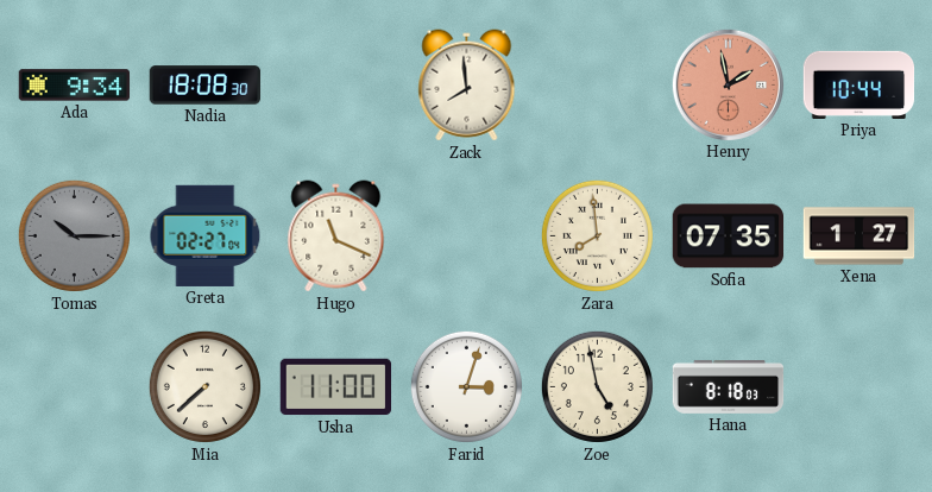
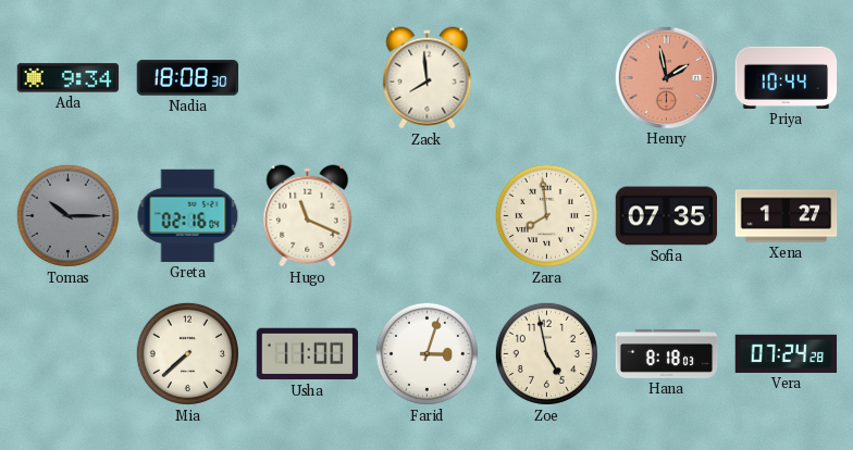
Greta: 02:27 -> 02:16
Vera: none -> 07:24
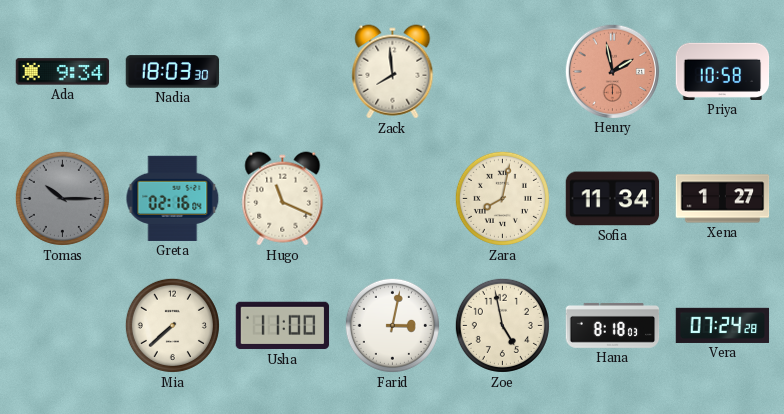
Nadia: 18:08 -> 18:03
Priya: 10:44 -> 10:58
Zara: 7:59 -> 8:02
Sofia: 07:35 -> 11:34
Farid: 3:03 -> 3:02
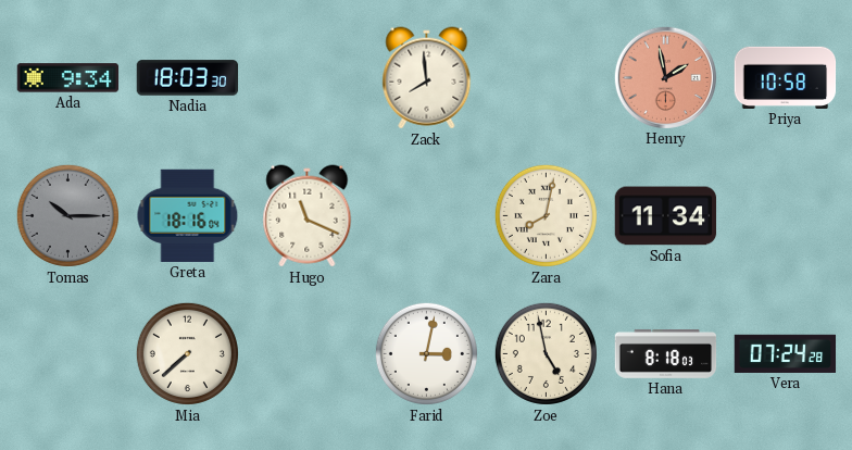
Greta: 02:16 -> 18:16
Xena: 1:27 -> none
Usha: 11:00 -> none
